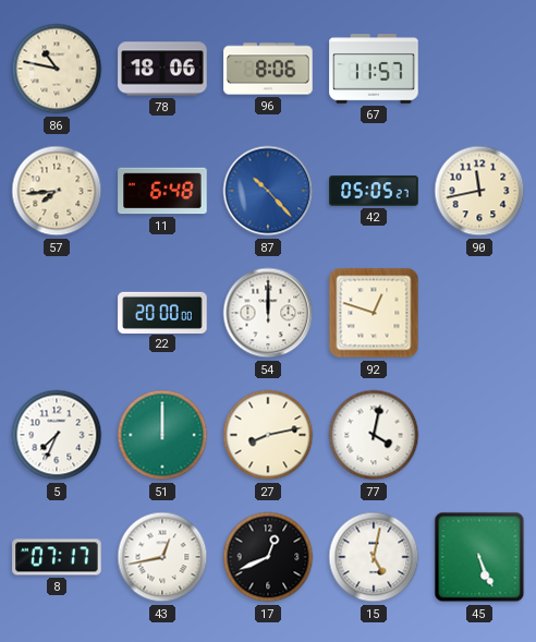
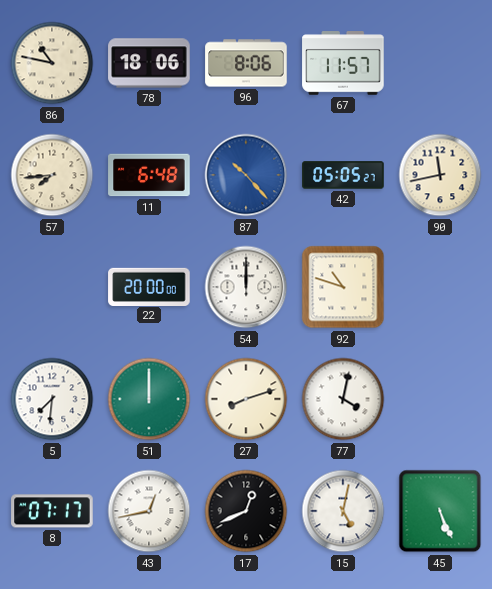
92: 12:48 -> 10:48
5: 7:34 -> 7:31
27: 8:13 -> 8:12
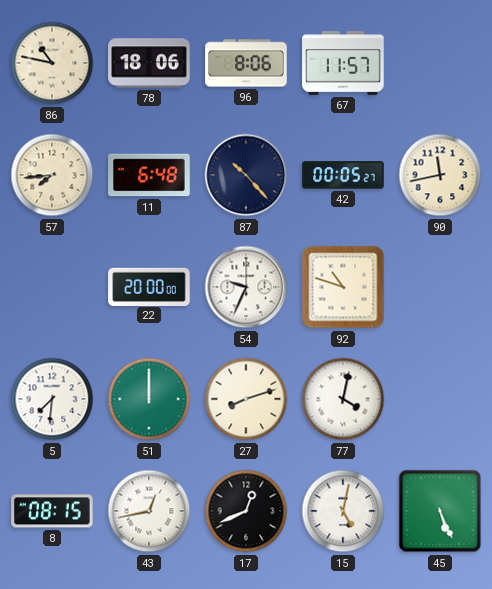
87 dial: blue -> navy
42: 05:05 -> 00:05
54: 12:00 -> 9:34
8: 07:17 -> 08:15
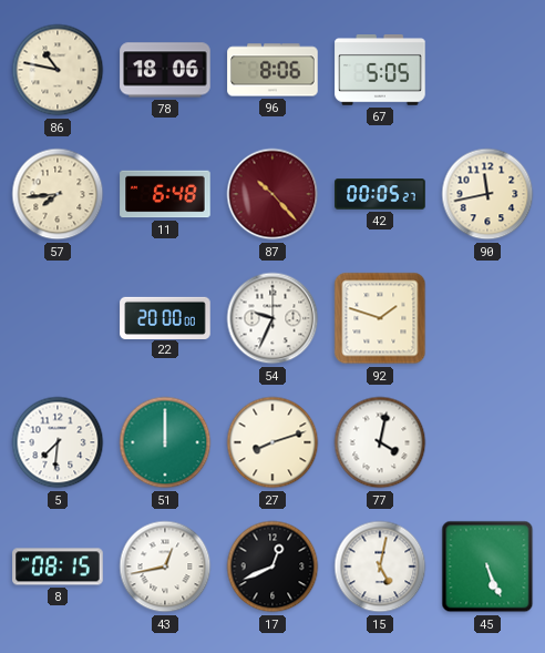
67: 11:57 -> 5:05
87 dial: navy -> burgundy
92: 10:48 -> 1:48
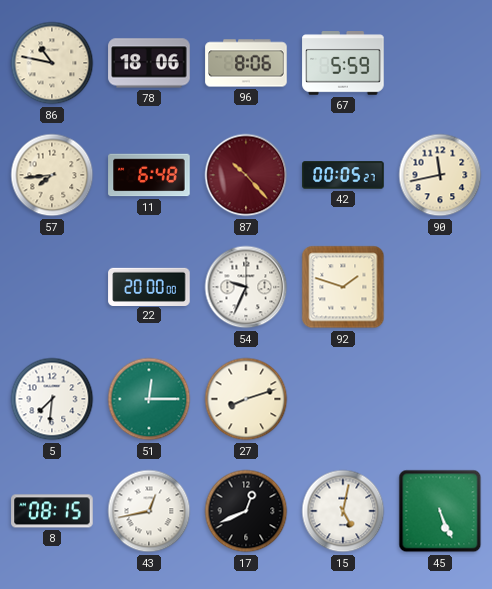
67: 5:05 -> 5:59
51: 12:00 -> 12:15
77: 4:02 -> none
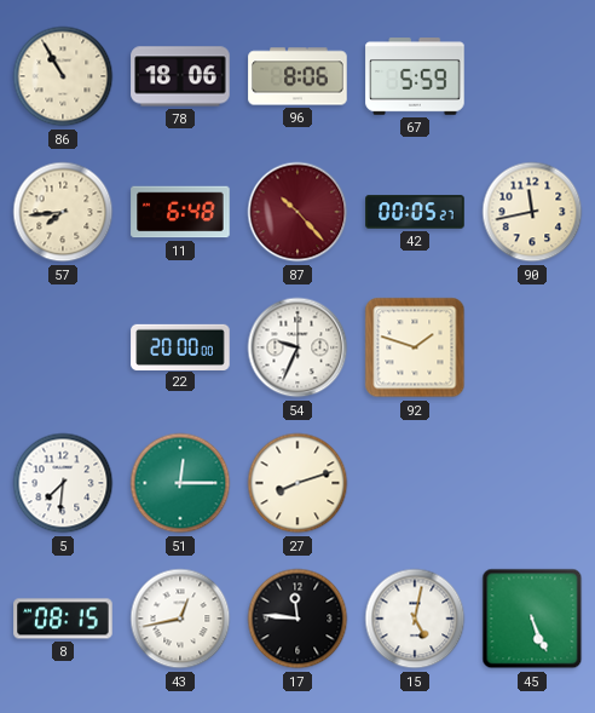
86: 10:47 -> 10:55
17: 12:41 -> 11:46
